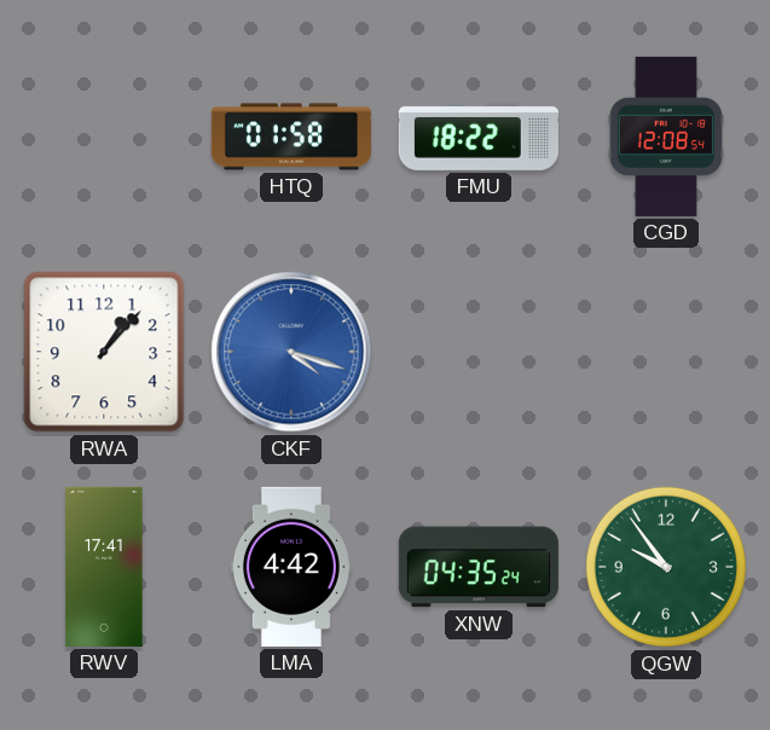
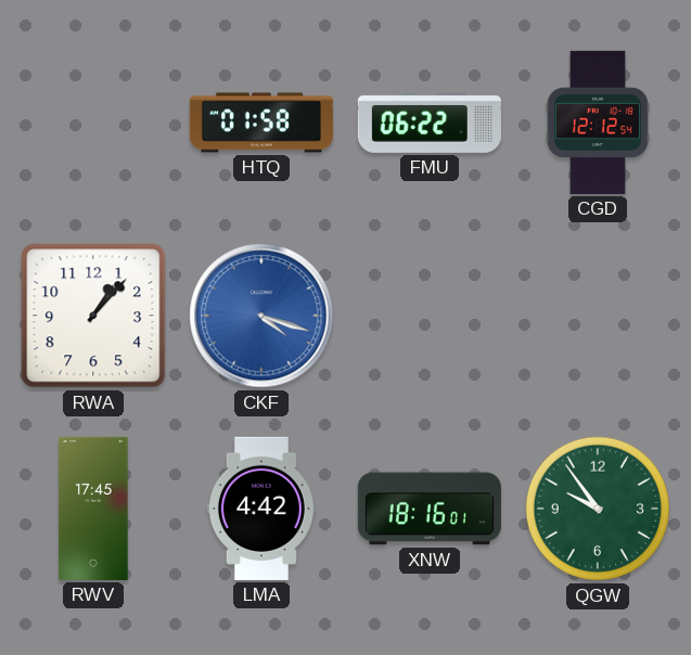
FMU: 18:22 -> 06:22
CGD: 12:08 -> 12:12
RWV: 17:41 -> 17:45
XNW: 04:35 -> 18:16
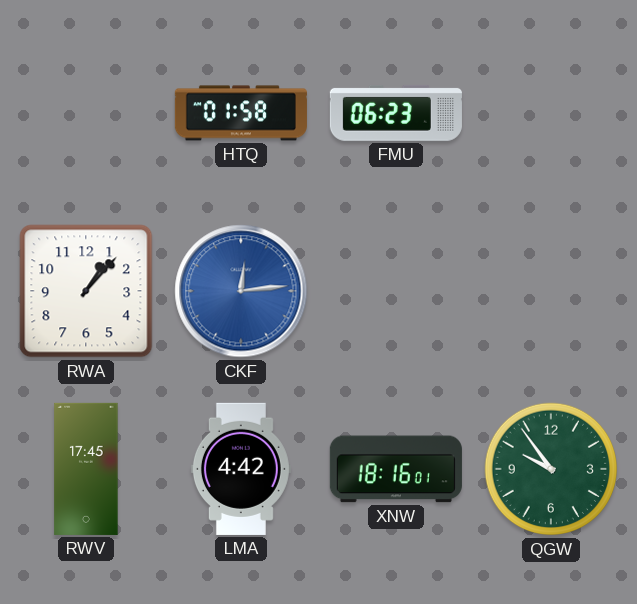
FMU: 06:22 -> 06:23
CGD: 12:12 -> none
CKF: 4:18 -> 12:14
